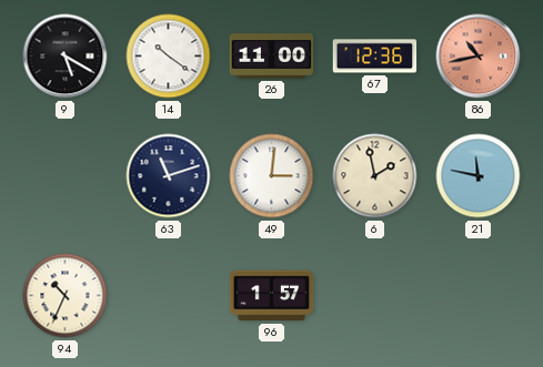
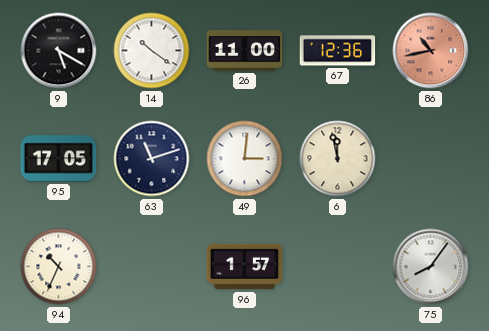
95: none -> 17:05
6: 1:58 -> 11:58
21: 11:47 -> none
75: none -> 8:06
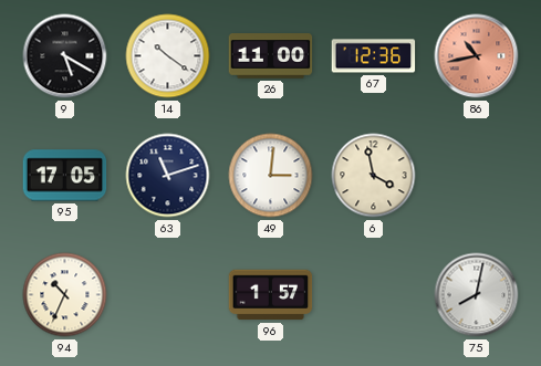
6: 11:58 -> 3:58
75: 8:06 -> 8:02
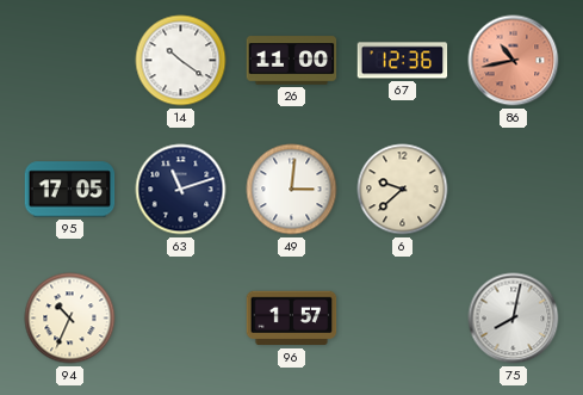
9: 5:20 -> none
6: 3:58 -> 9:38
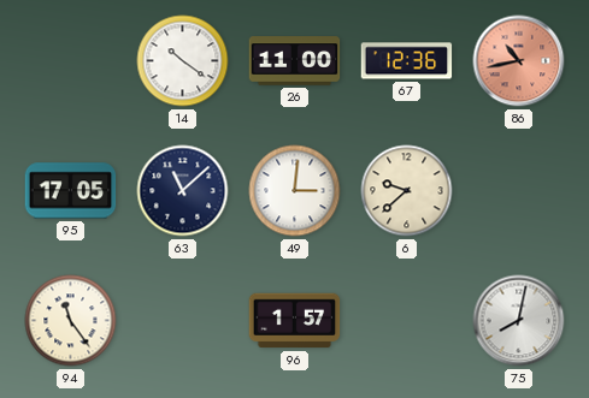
63: 11:12 -> 11:08
94: 10:34 -> 11:24
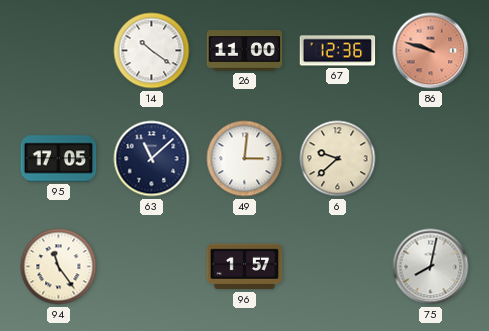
86: 10:43 -> 9:48
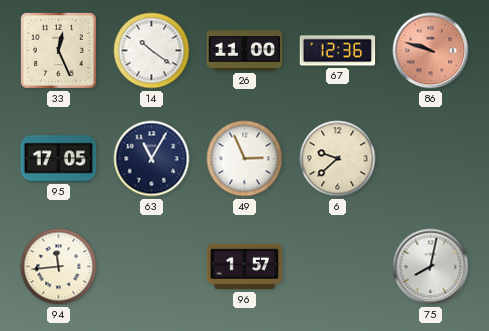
33: none -> 12:26
63: 11:08 -> 11:05
49: 3:01 -> 2:56
94: 11:24 -> 11:44
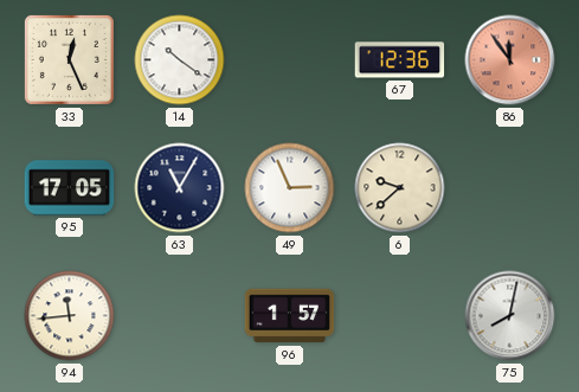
26: 11:00 -> none
86: 9:48 -> 11:54
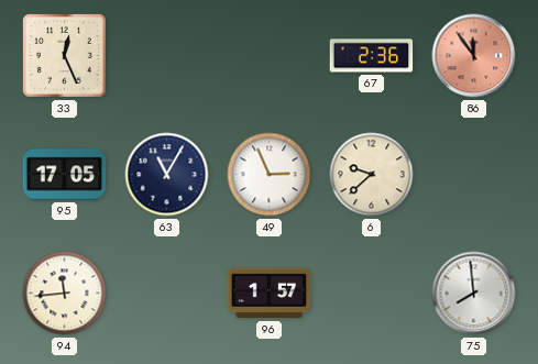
14: 10:21 -> none
67: 12:36 -> 2:36
75: 8:02 -> 7:59
